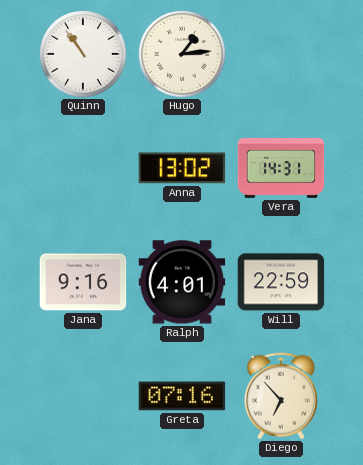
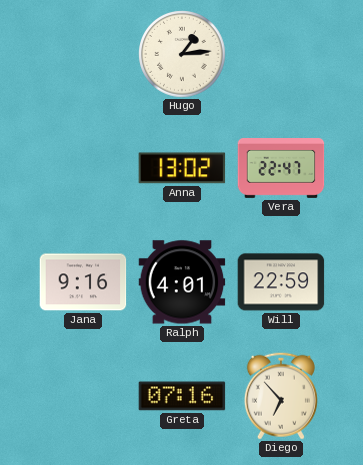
Quinn: 10:54 -> none
Vera: 14:31 -> 22:47
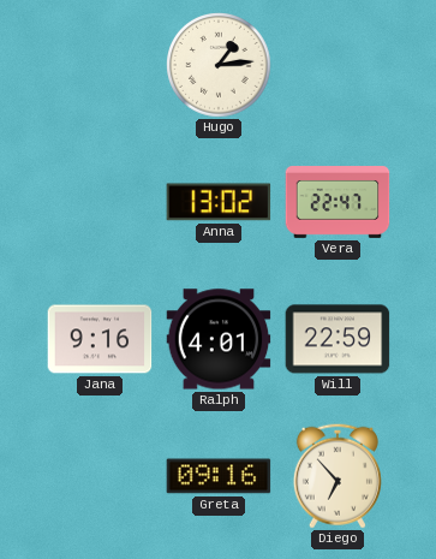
Greta: 07:16 -> 09:16
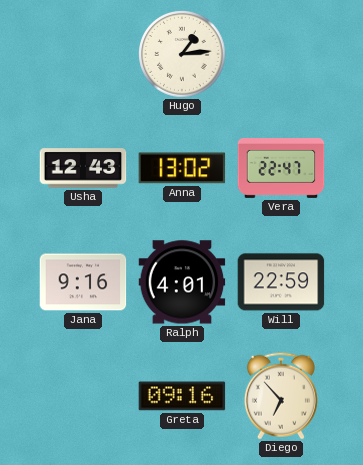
Usha: none -> 12:43
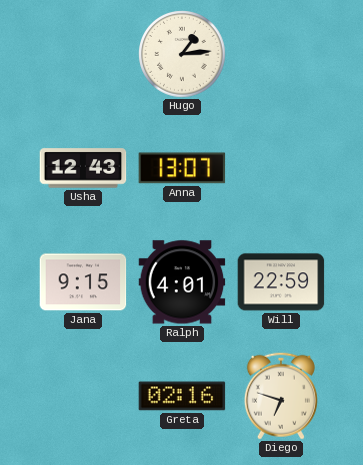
Anna: 13:02 -> 13:07
Vera: 22:47 -> none
Jana: 9:16 -> 9:15
Greta: 09:16 -> 02:16
Diego: 6:53 -> 6:48
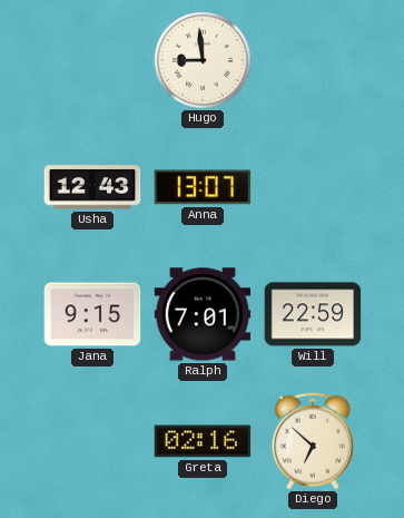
Hugo: 1:14 -> 8:59
Ralph: 4:01 -> 7:01
Diego: 6:48 -> 6:52
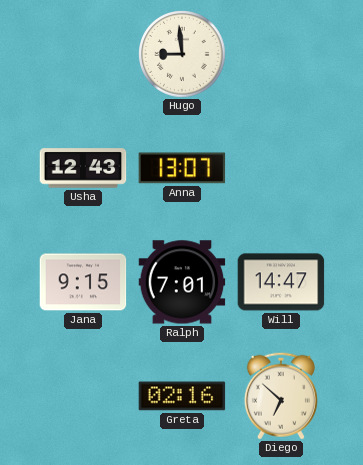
Will: 22:59 -> 14:47
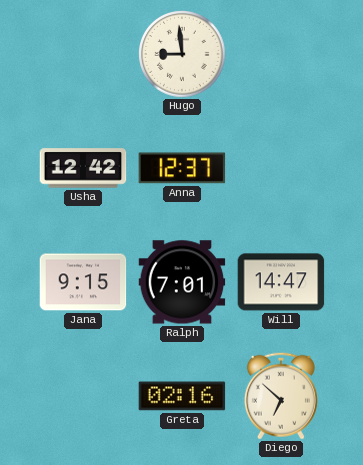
Usha: 12:43 -> 12:42
Anna: 13:07 -> 12:37
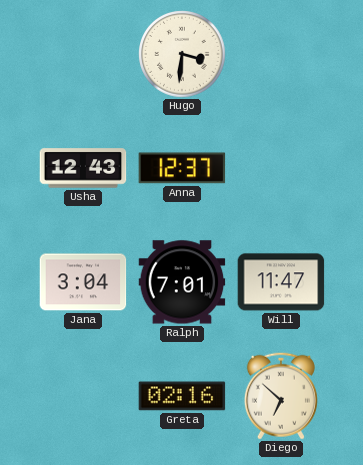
Hugo: 8:59 -> 3:31
Usha: 12:42 -> 12:43
Jana: 9:15 -> 3:04
Will: 14:47 -> 11:47
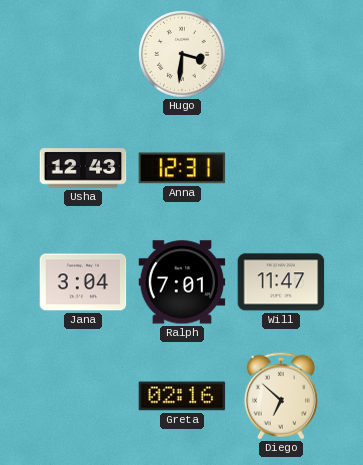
Anna: 12:37 -> 12:31
